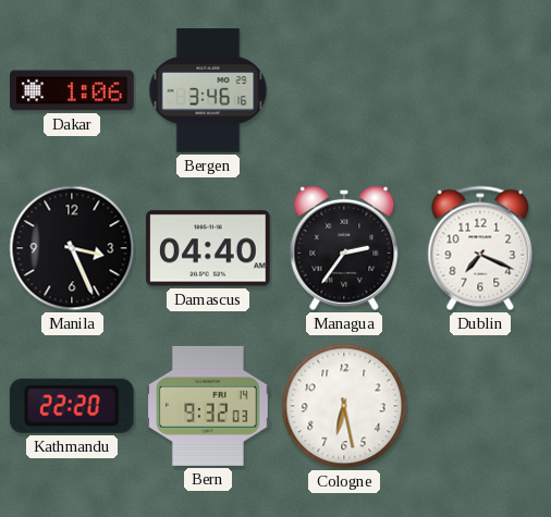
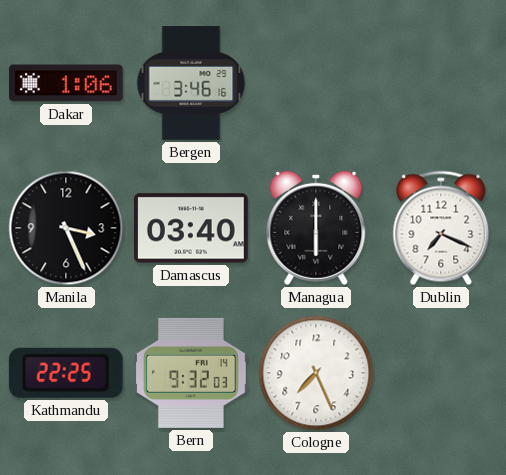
Damascus: 04:40 -> 03:40
Managua: 2:36 -> 6:00
Kathmandu: 22:20 -> 22:25
Cologne: 6:28 -> 7:26
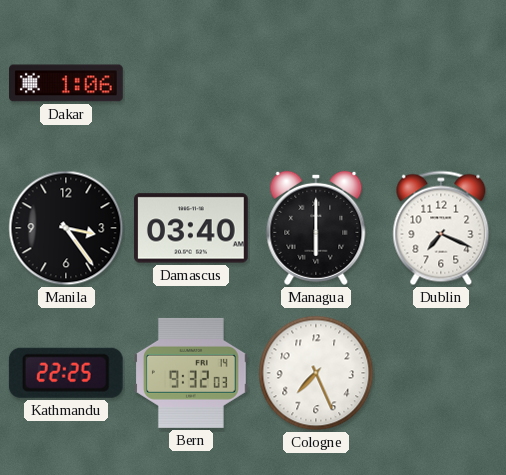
Bergen: 3:46 -> none
Manila: 3:26 -> 3:24
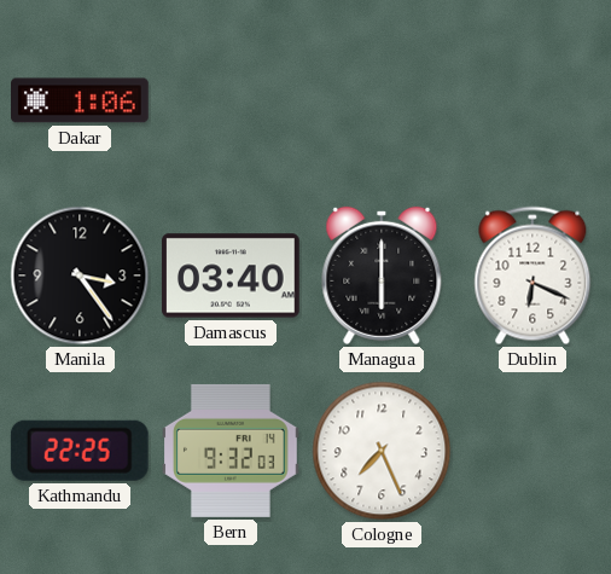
Dublin: 7:19 -> 6:19
